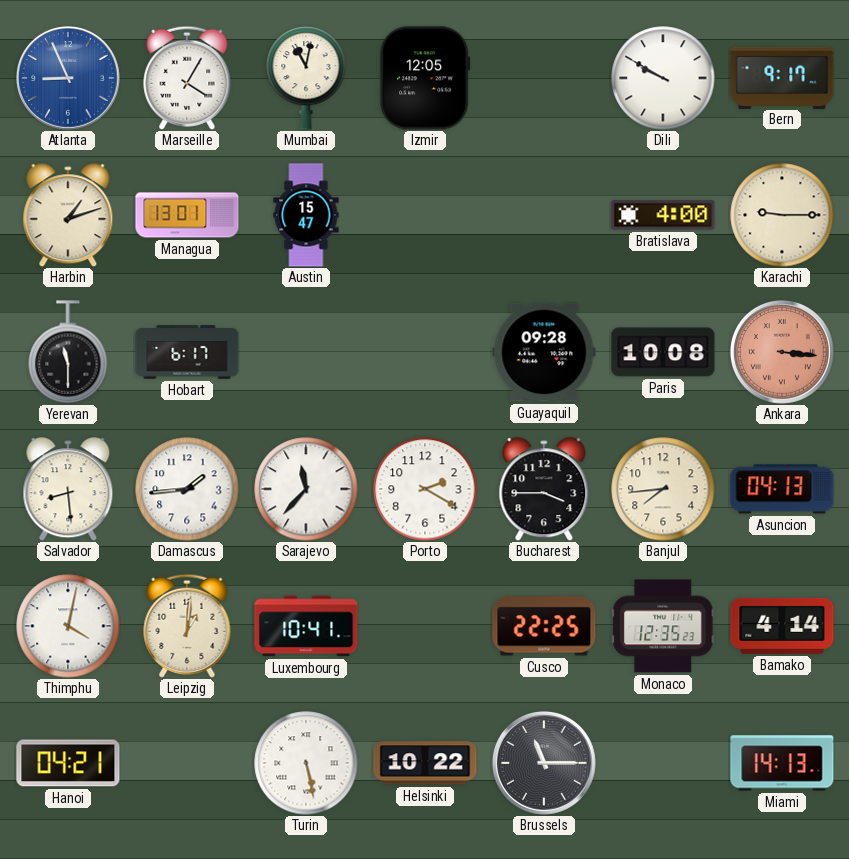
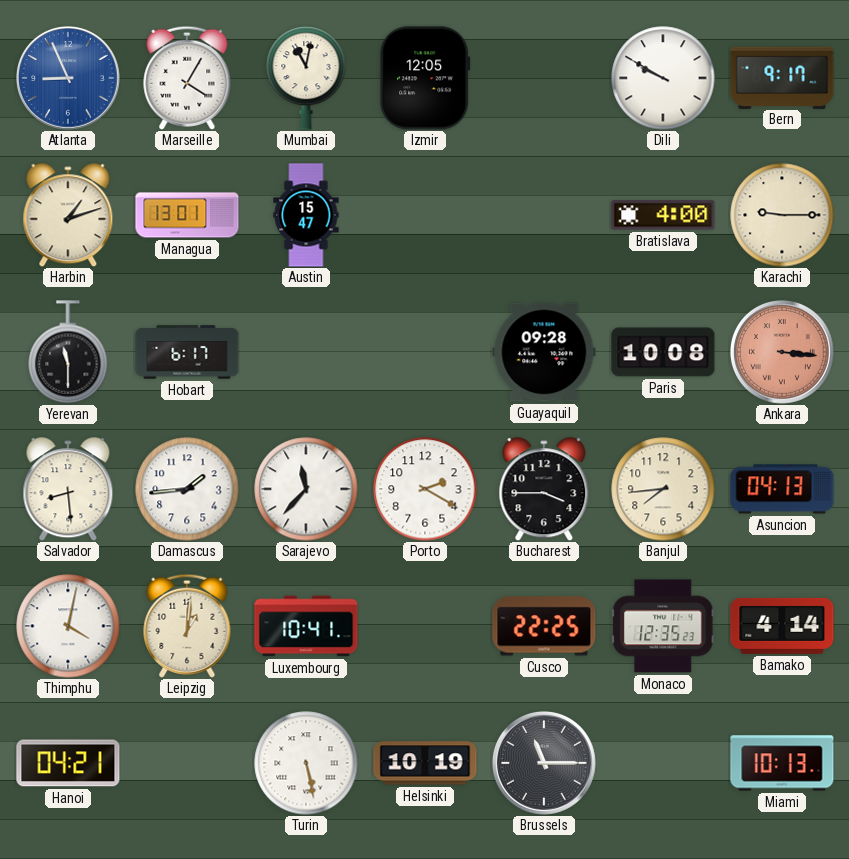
Helsinki: 10:22 -> 10:19
Miami: 14:13 -> 10:13
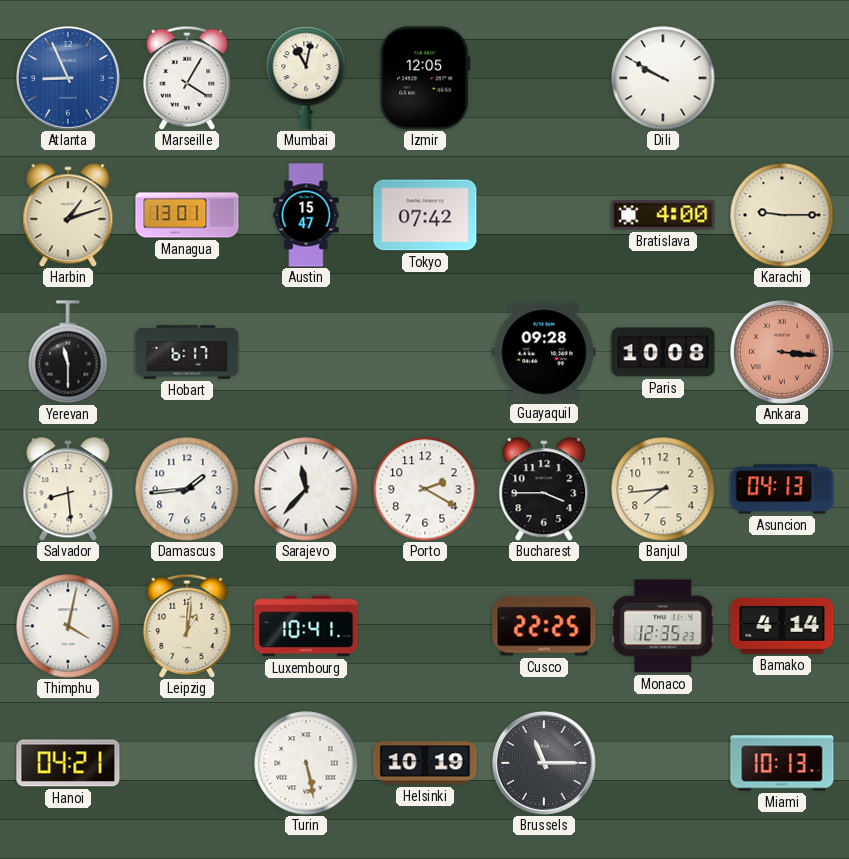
Bern: 9:17 -> none
Tokyo: none -> 07:42
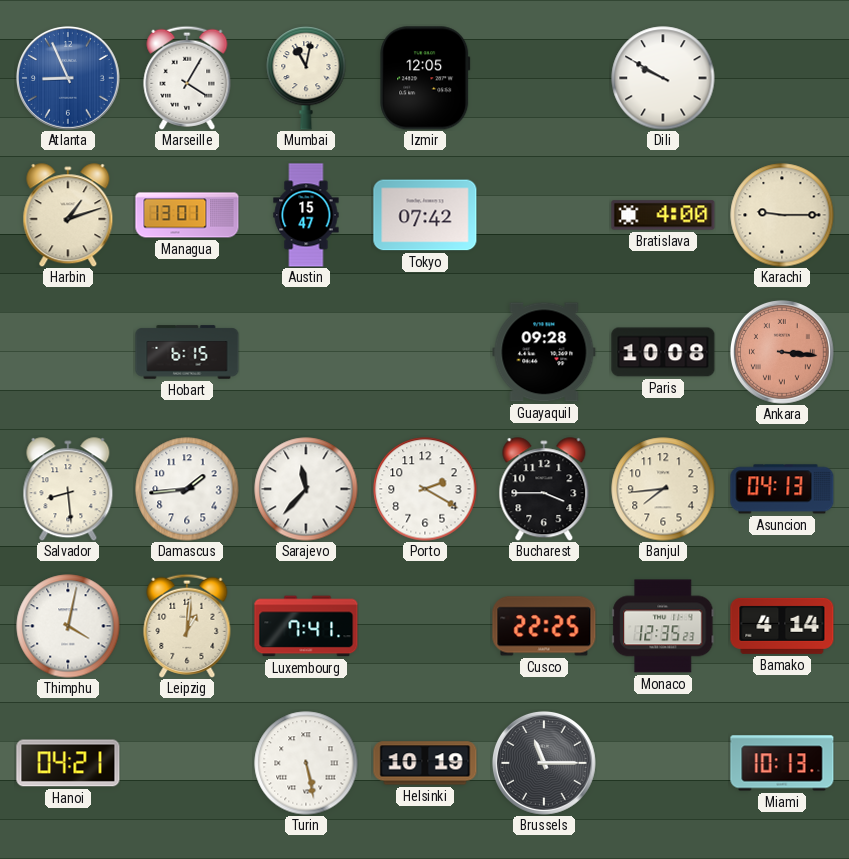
Yerevan: 11:30 -> none
Hobart: 6:17 -> 6:15
Luxembourg: 10:41 -> 7:41
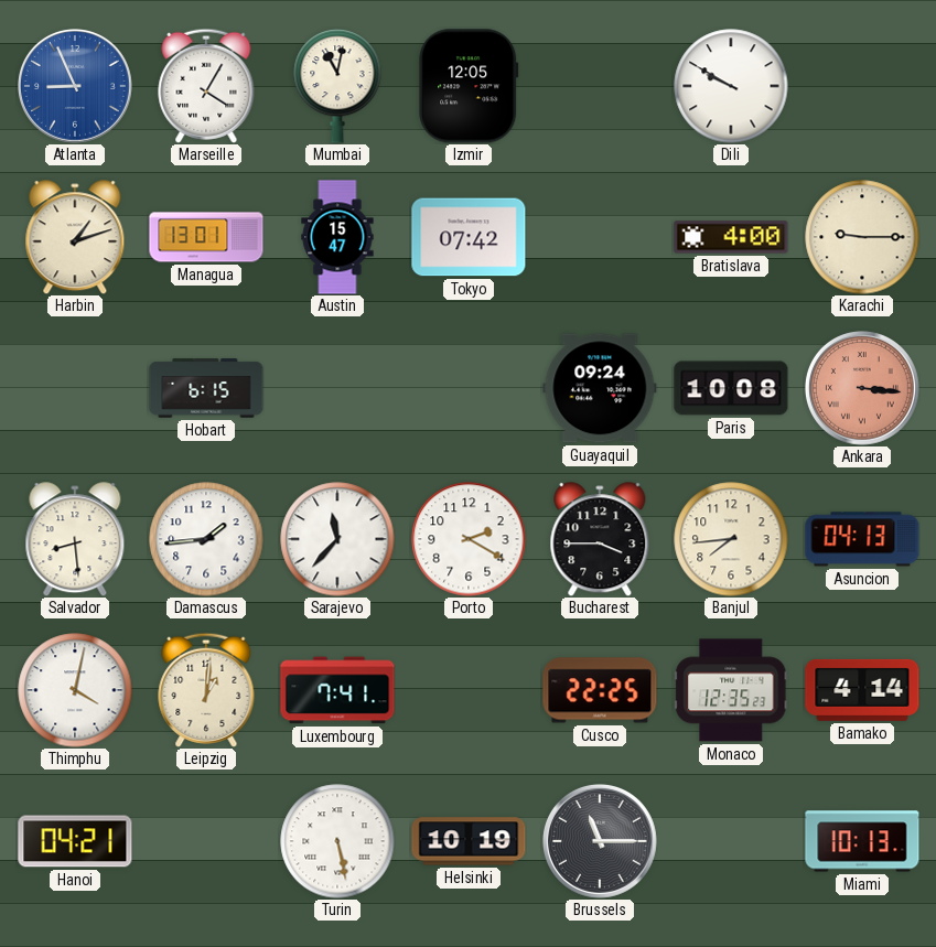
Guayaquil: 09:28 -> 09:24
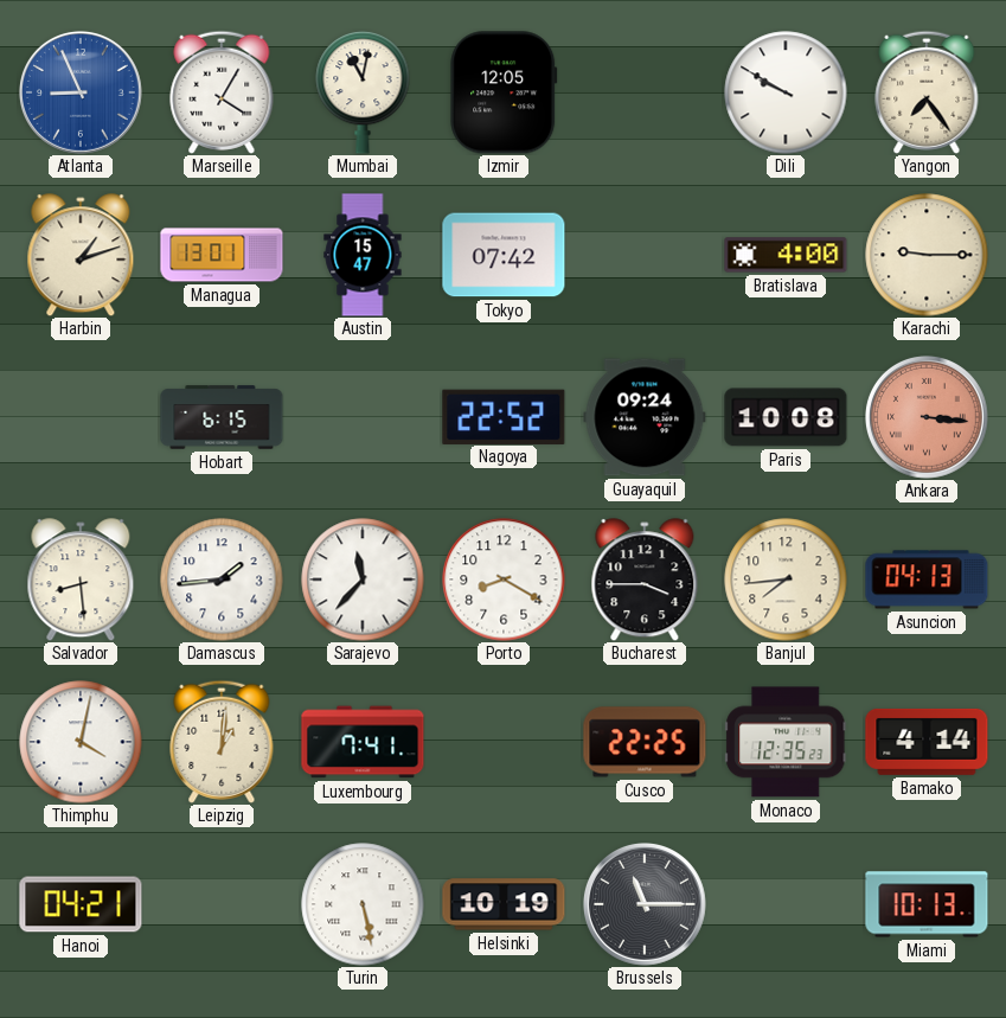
Yangon: none -> 7:24
Nagoya: none -> 22:52
Porto: 2:20 -> 8:20
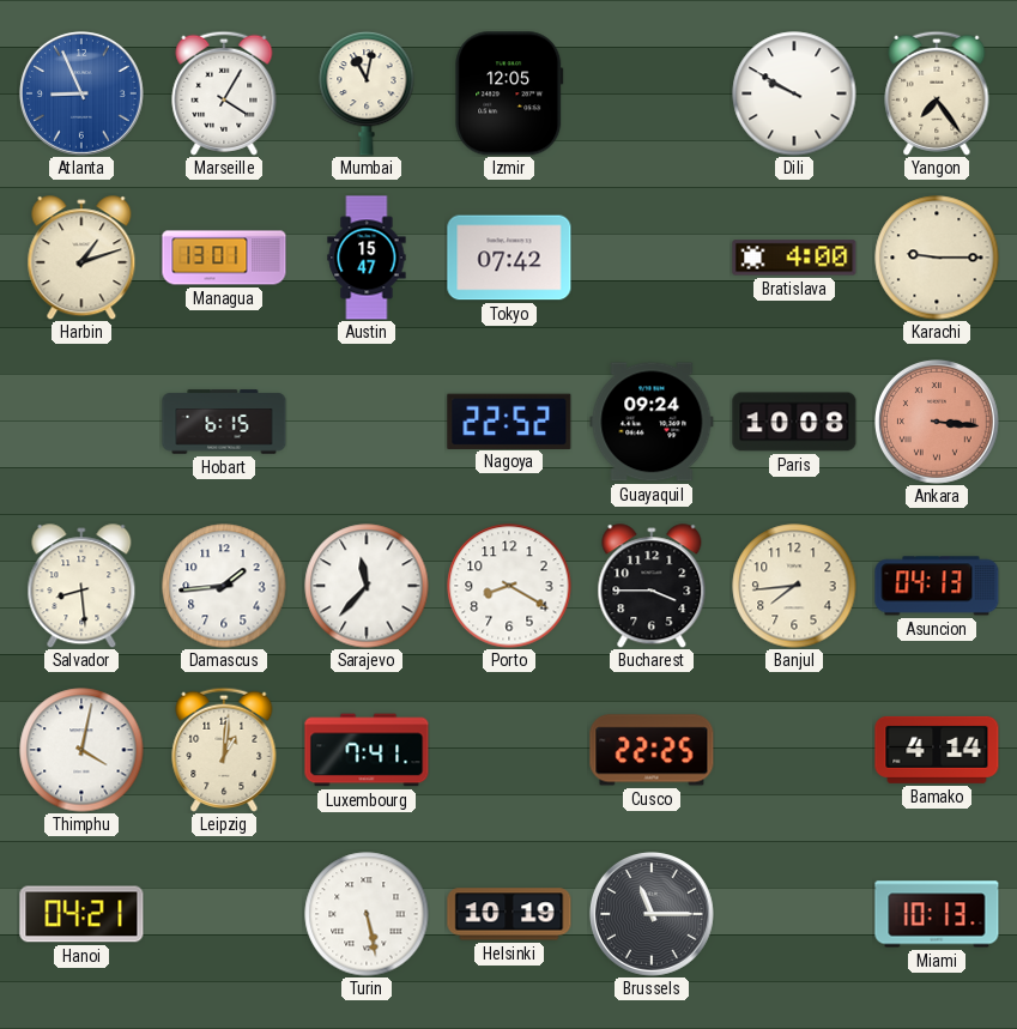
Monaco: 12:35 -> none
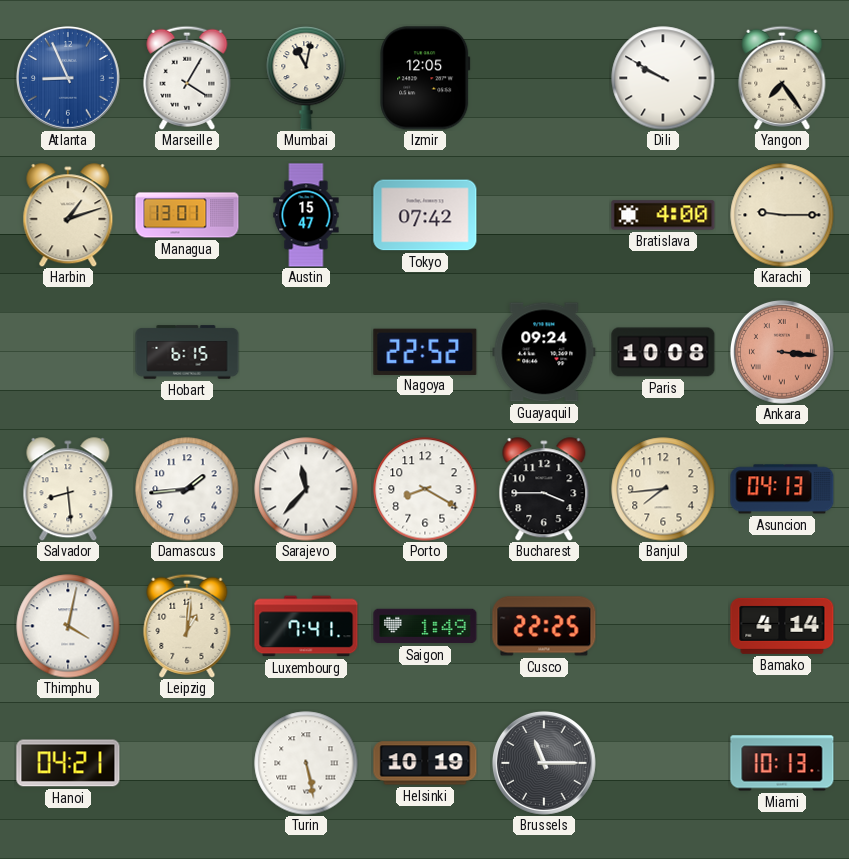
Saigon: none -> 1:49
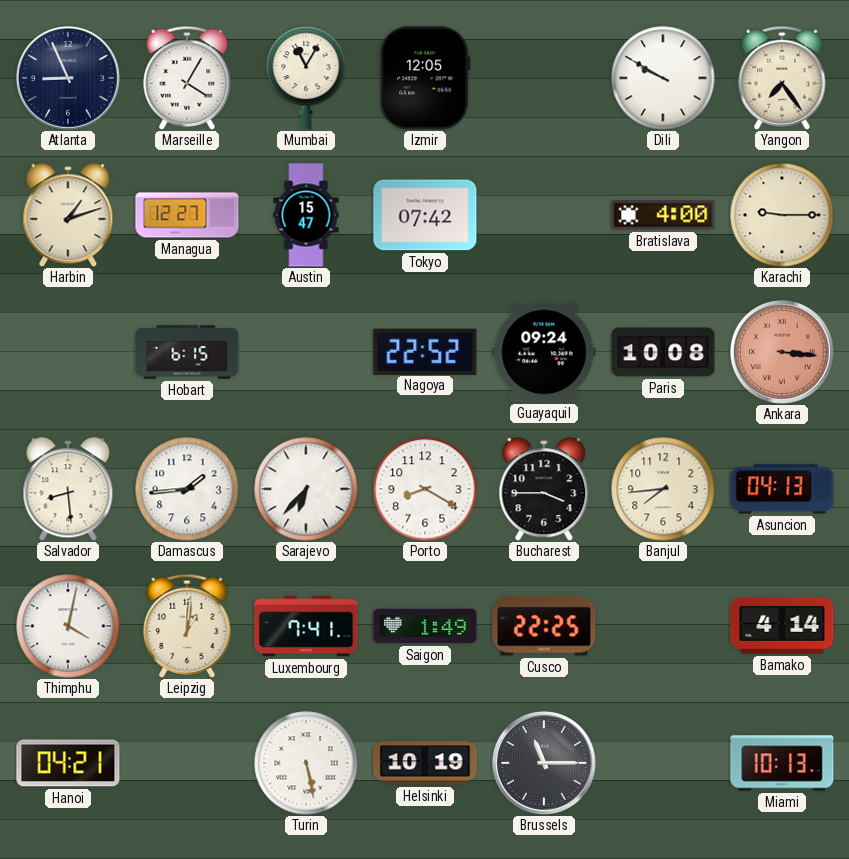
Atlanta dial: blue -> navy
Mumbai: 11:02 -> 11:05
Managua: 13:01 -> 12:27
Sarajevo: 11:37 -> 6:37
